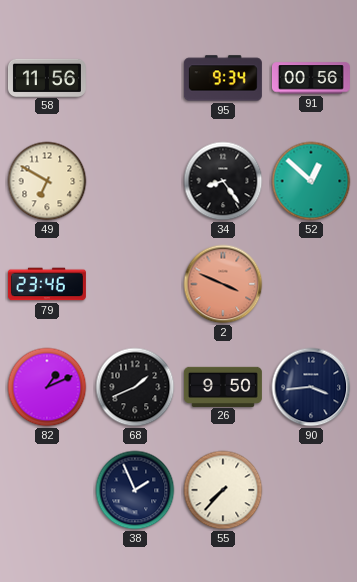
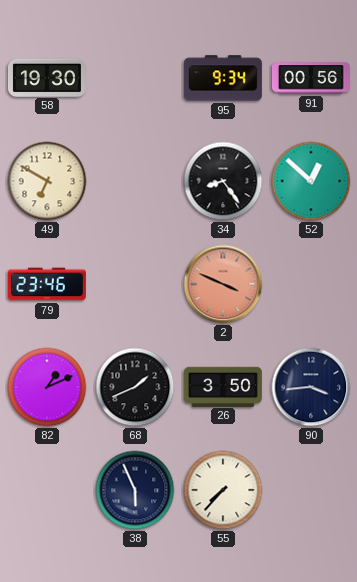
58: 11:56 -> 19:30
26: 9:50 -> 3:50
38: 1:56 -> 5:56
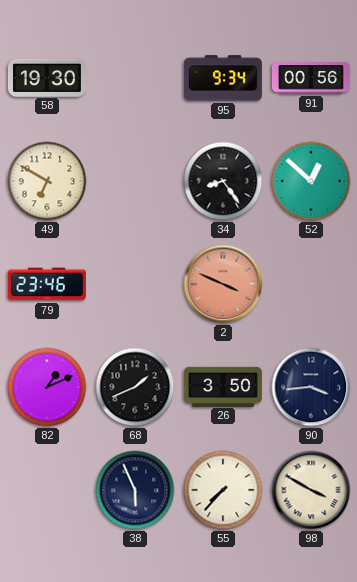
98: none -> 3:50
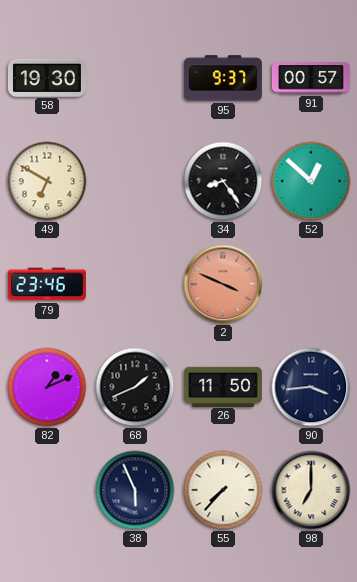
95: 9:34 -> 9:37
91: 00:56 -> 00:57
26: 3:50 -> 11:50
98: 3:50 -> 7:00
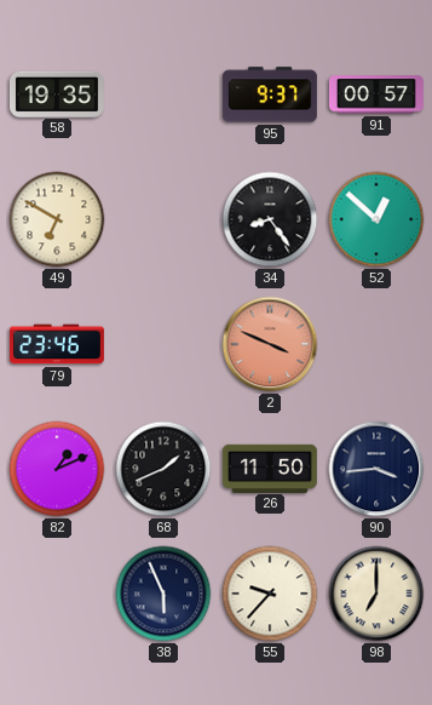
58: 19:30 -> 19:35
55: 7:37 -> 9:37
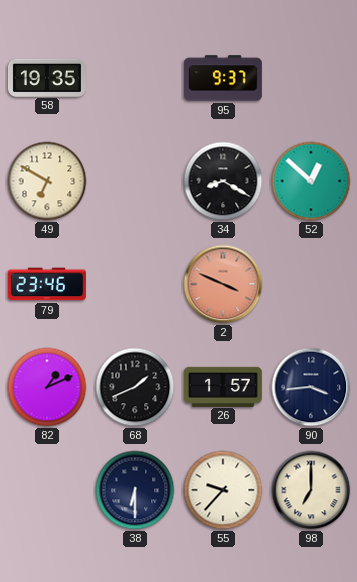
91: 00:57 -> none
34: 8:24 -> 8:20
26: 11:50 -> 1:57
38: 5:56 -> 6:30
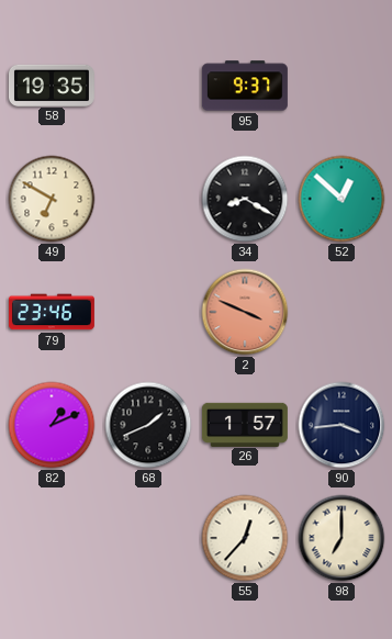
38: 6:30 -> none
55: 9:37 -> 12:37
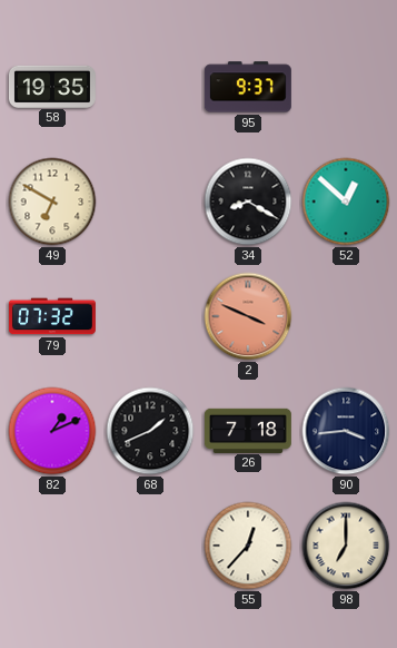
79: 23:46 -> 07:32
26: 1:57 -> 7:18
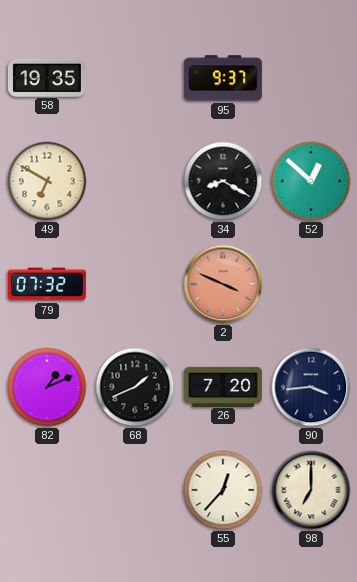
26: 7:18 -> 7:20
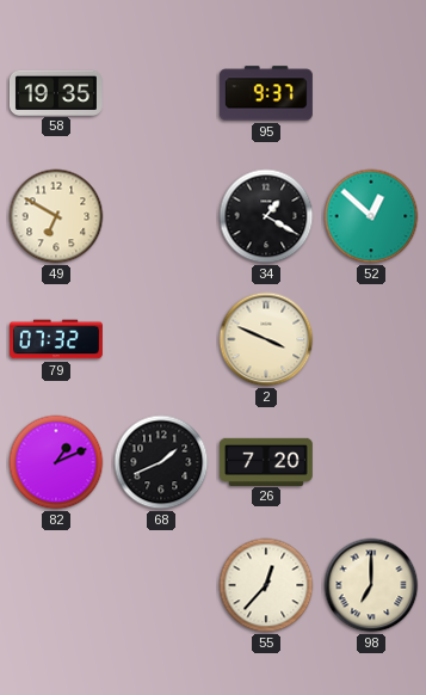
34: 8:20 -> 1:20
2 dial: salmon -> cream
90: 3:44 -> none
